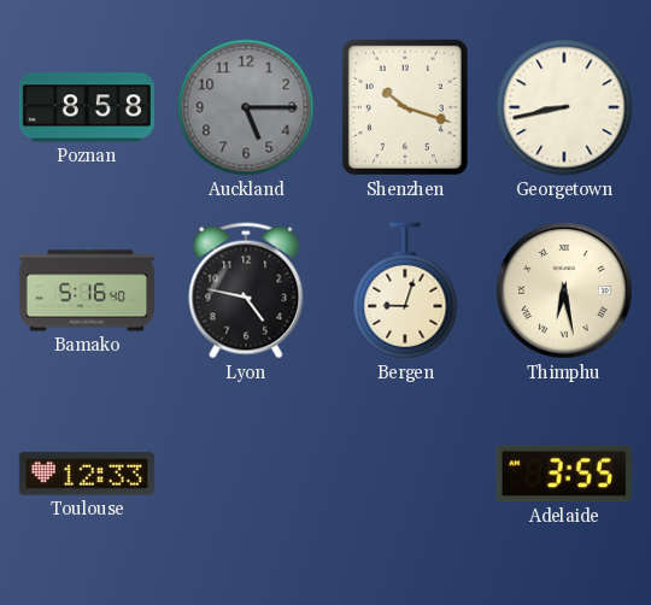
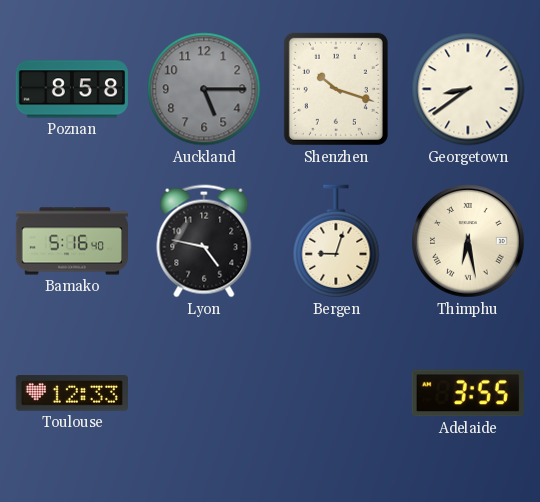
Georgetown: 8:43 -> 8:39
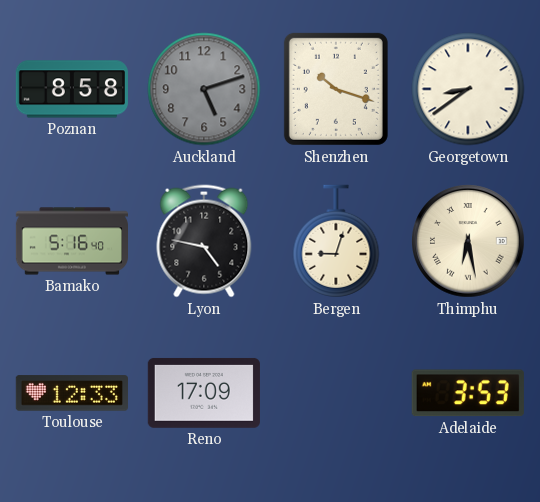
Auckland: 5:15 -> 5:12
Reno: none -> 17:09
Adelaide: 3:55 -> 3:53
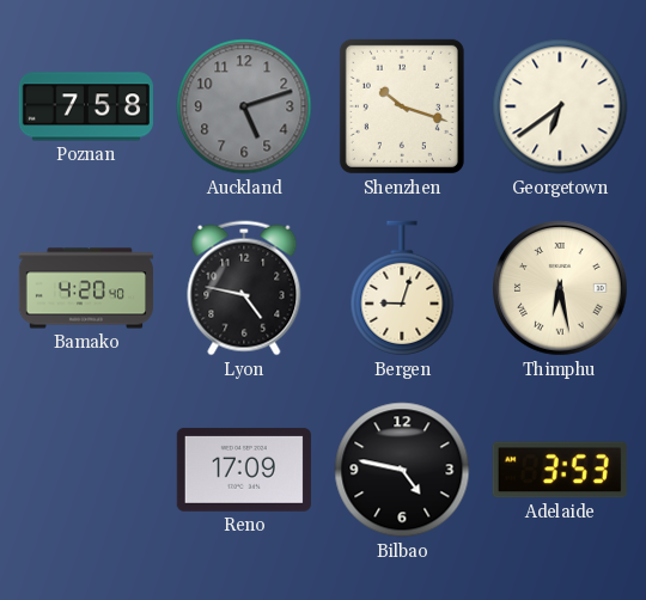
Poznan: 8:58 -> 7:58
Georgetown: 8:39 -> 6:39
Bamako: 5:16 -> 4:20
Toulouse: 12:33 -> none
Bilbao: none -> 4:47
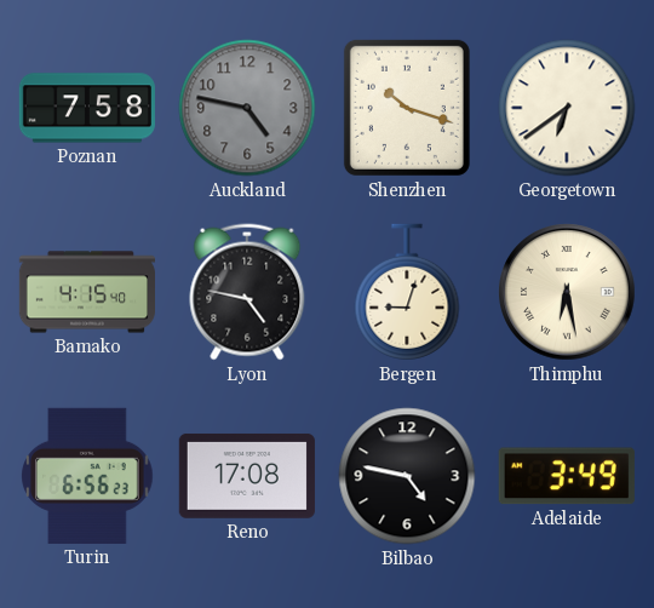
Auckland: 5:12 -> 4:47
Bamako: 4:20 -> 4:15
Turin: none -> 6:56
Reno: 17:09 -> 17:08
Adelaide: 3:53 -> 3:49
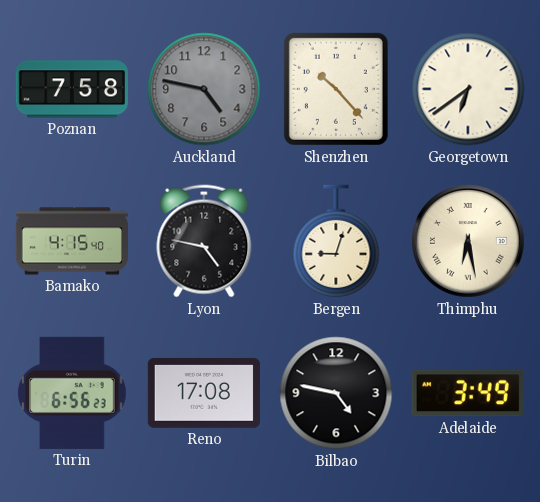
Shenzhen: 10:18 -> 10:23
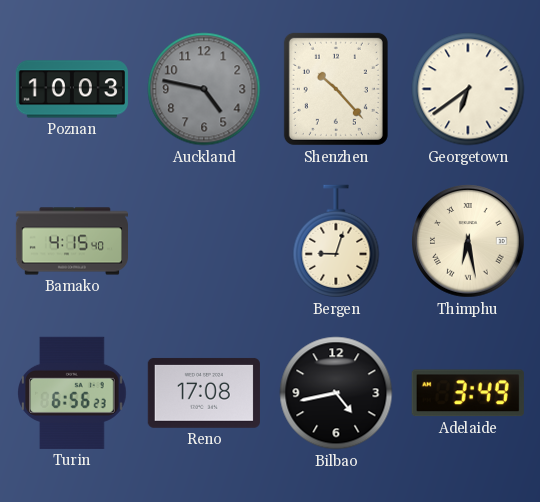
Poznan: 7:58 -> 10:03
Lyon: 4:47 -> none
Bilbao: 4:47 -> 4:43
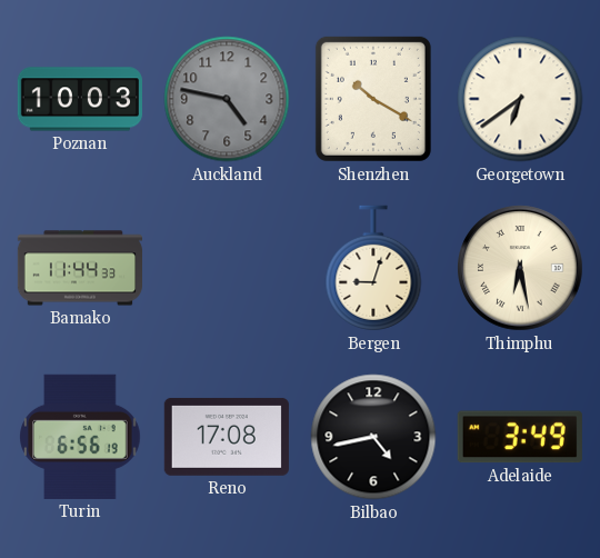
Shenzhen: 10:23 -> 10:20
Bamako: 4:15 -> 11:44
Turin: 6:56:23 -> 6:56:19
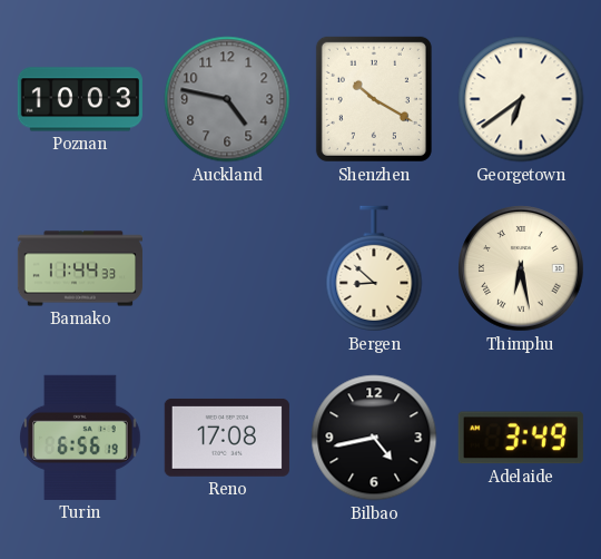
Bergen: 9:03 -> 8:52
